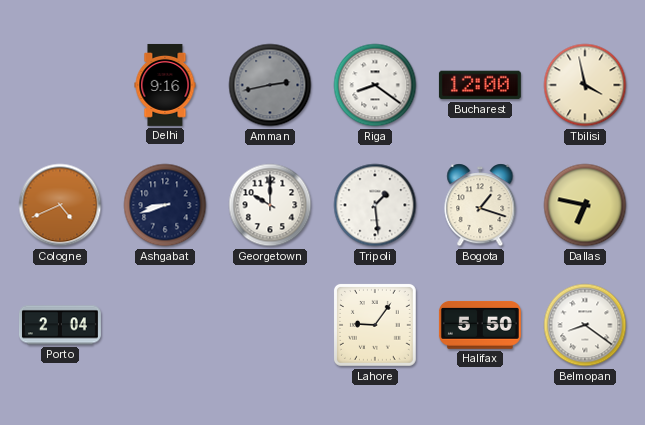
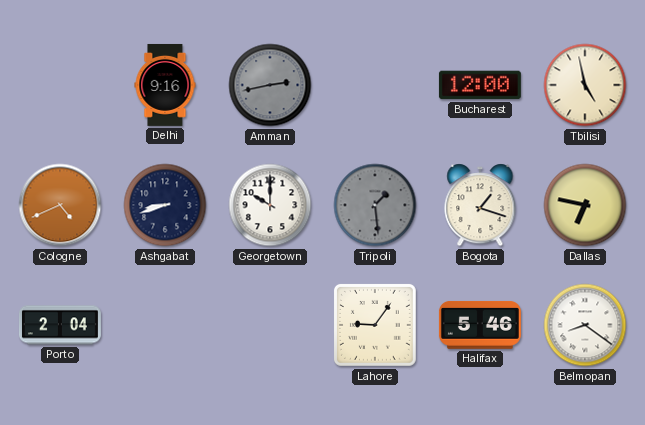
Riga: 8:21 -> none
Tbilisi: 3:58 -> 4:58
Tripoli dial: white -> grey
Halifax: 5:50 -> 5:46
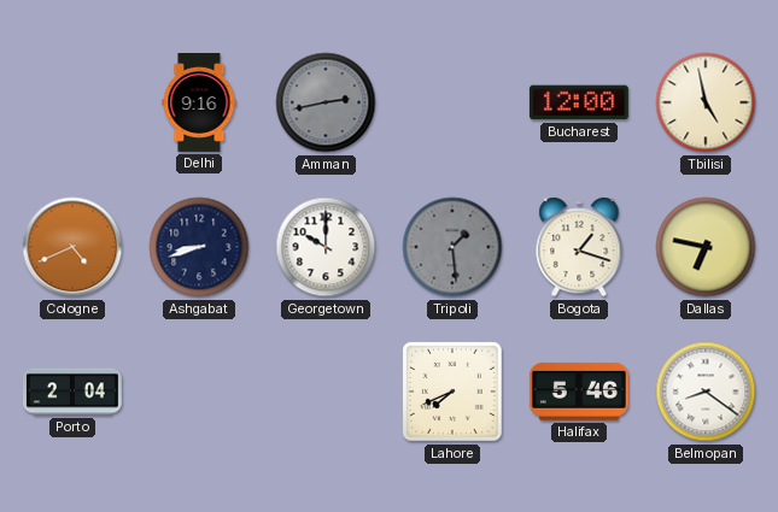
Lahore: 9:06 -> 7:41
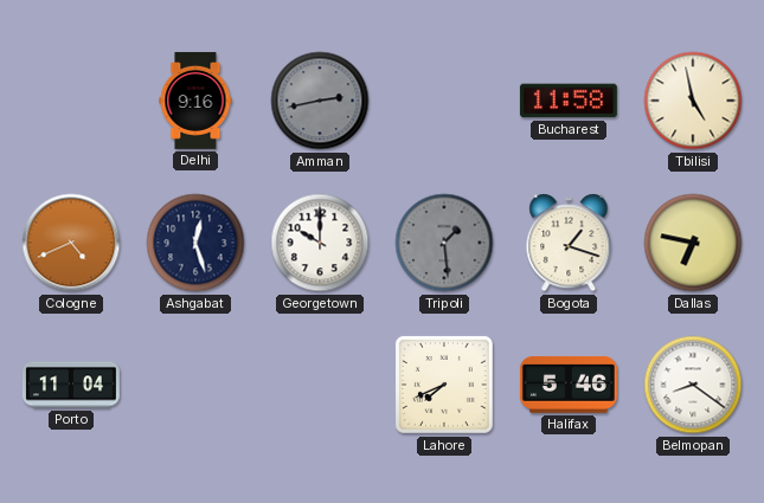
Bucharest: 12:00 -> 11:58
Ashgabat: 8:42 -> 12:27
Porto: 2:04 -> 11:04
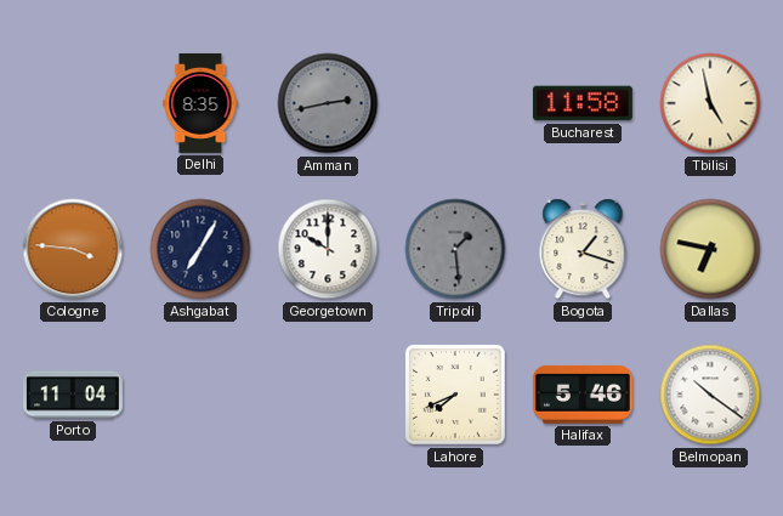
Delhi: 9:16 -> 8:35
Cologne: 4:41 -> 3:46
Ashgabat: 12:27 -> 7:05
Belmopan: 8:21 -> 10:21
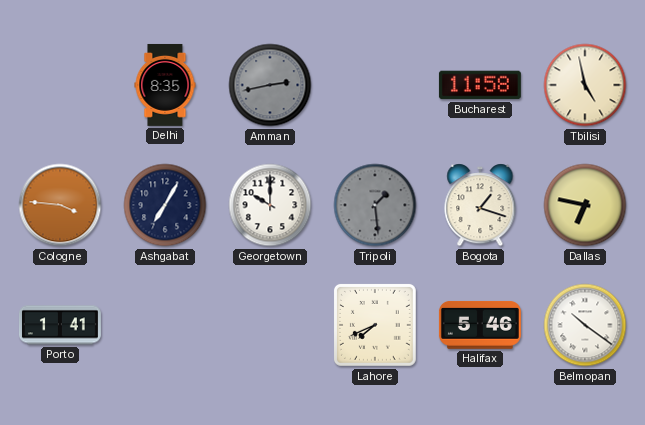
Porto: 11:04 -> 1:41
